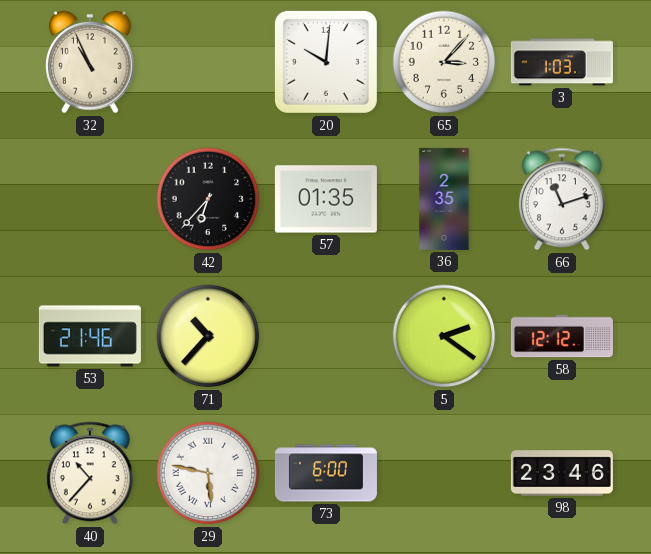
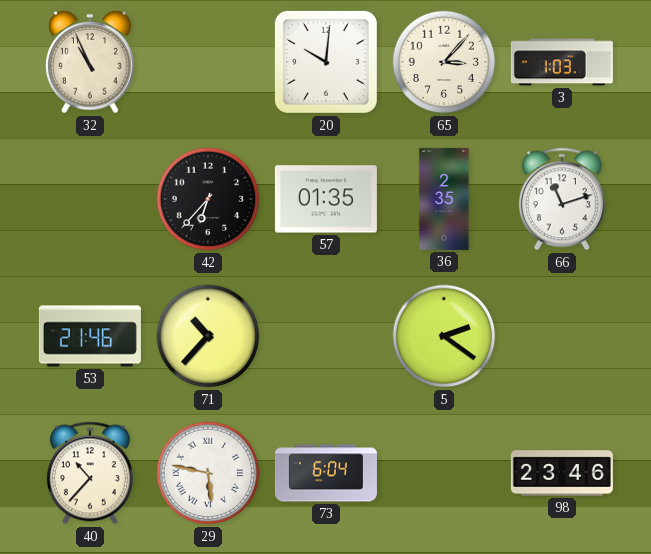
58: 12:12 -> none
73: 6:00 -> 6:04
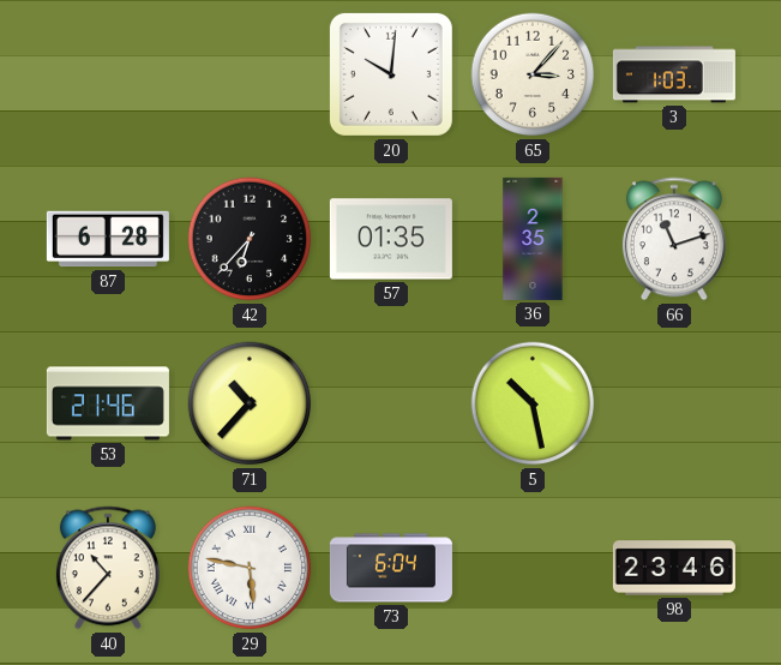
32: 10:56 -> none
87: none -> 6:28
5: 2:21 -> 10:28
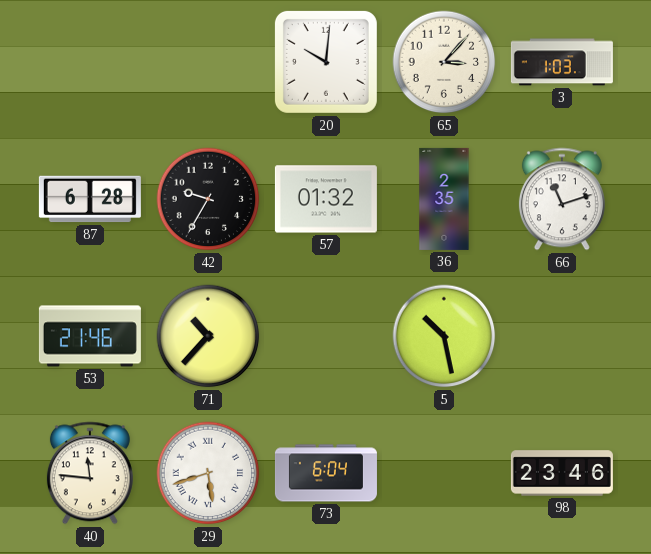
42: 6:37 -> 9:35
57: 01:35 -> 01:32
40: 10:37 -> 11:46
29: 5:47 -> 5:42
